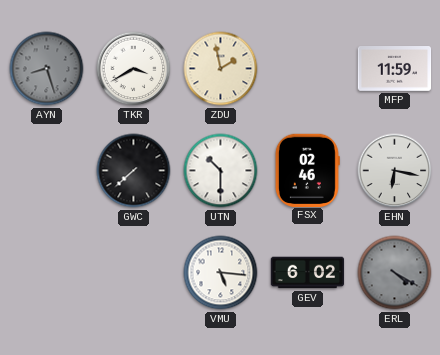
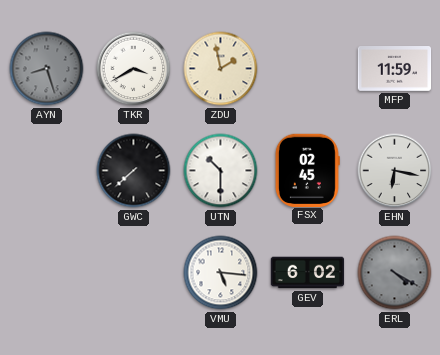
FSX: 02:46 -> 02:45
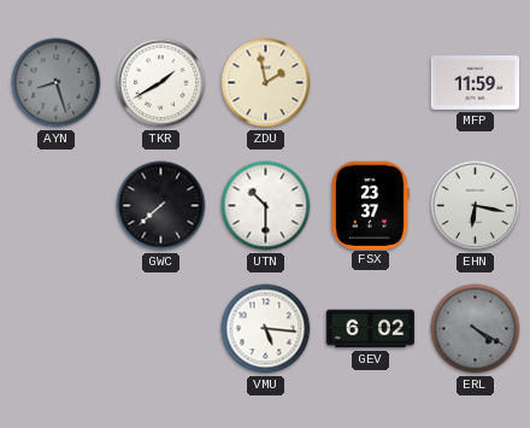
TKR: 3:40 -> 1:40
FSX: 02:45 -> 23:37
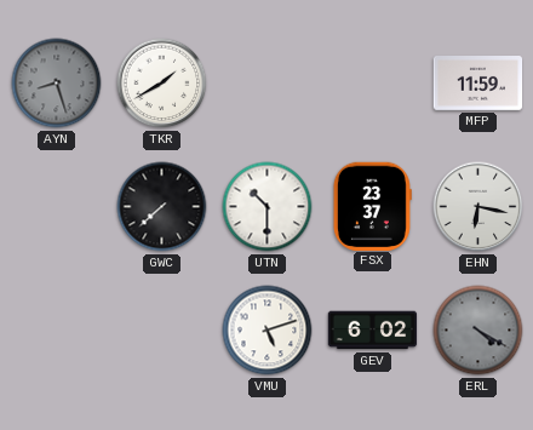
ZDU: 1:58 -> none
VMU: 5:16 -> 5:12
